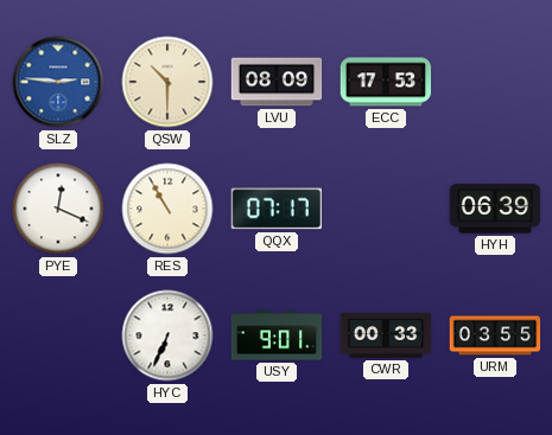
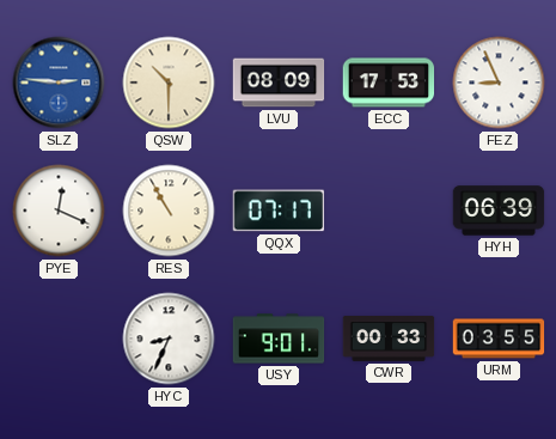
FEZ: none -> 8:56
HYC: 6:34 -> 8:34
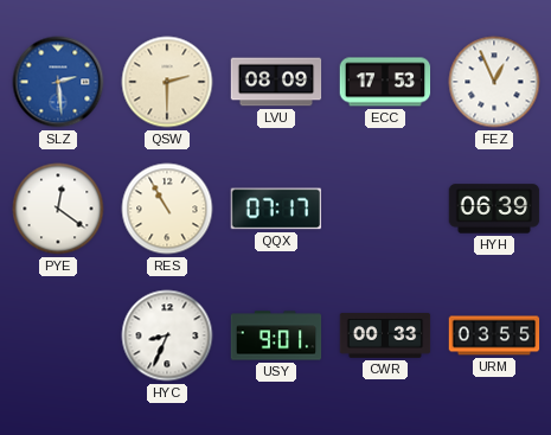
SLZ: 2:46 -> 2:29
QSW: 10:30 -> 2:30
FEZ: 8:56 -> 12:56
PYE: 12:19 -> 12:21
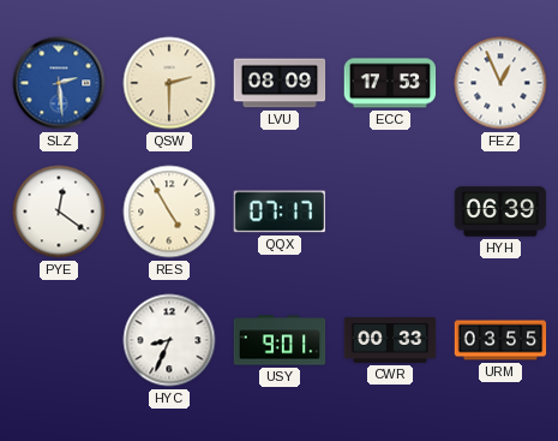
RES: 10:55 -> 4:55
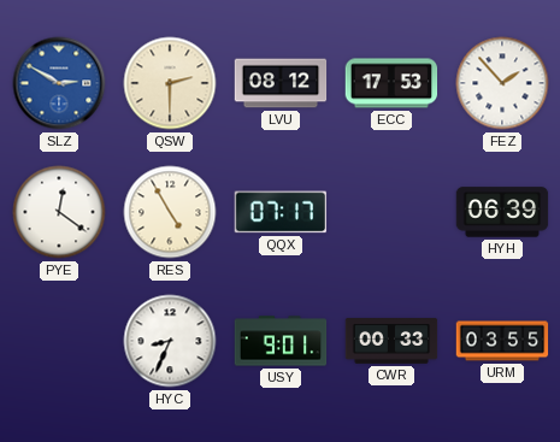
SLZ: 2:29 -> 2:50
LVU: 08:09 -> 08:12
FEZ: 12:56 -> 1:53
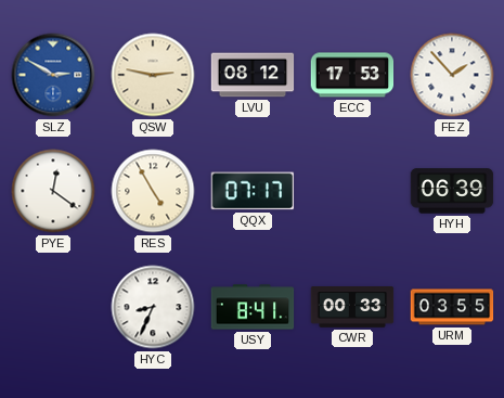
QSW: 2:30 -> 2:47
USY: 9:01 -> 8:41
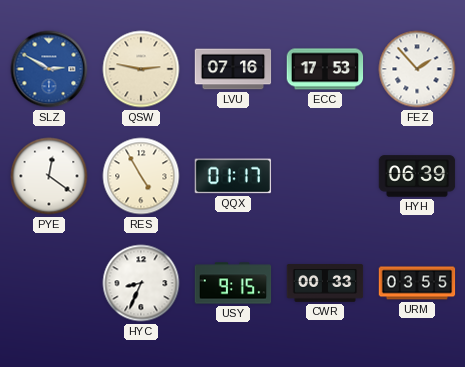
LVU: 08:12 -> 07:16
QQX: 07:17 -> 01:17
USY: 8:41 -> 9:15
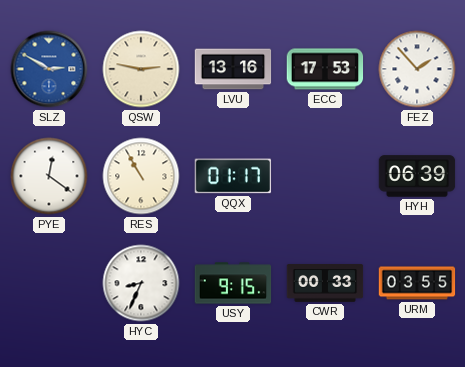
LVU: 07:16 -> 13:16
RES: 4:55 -> 10:55
